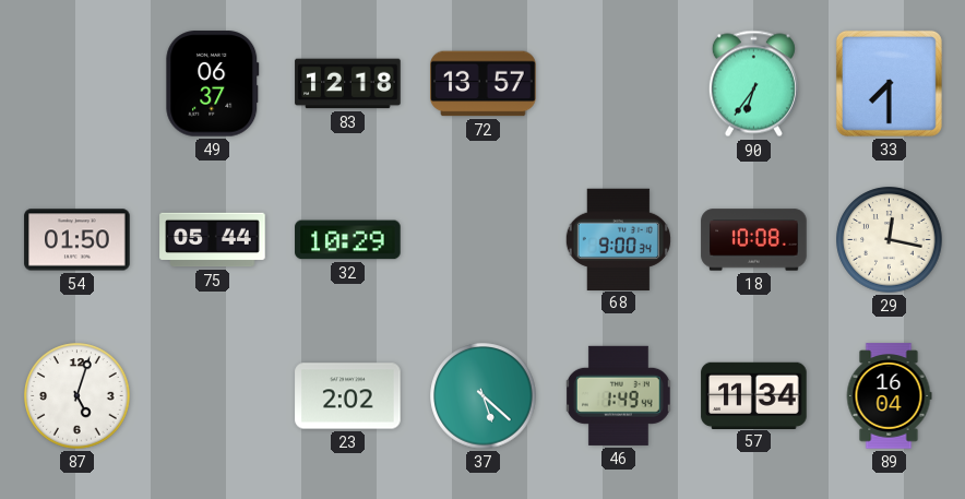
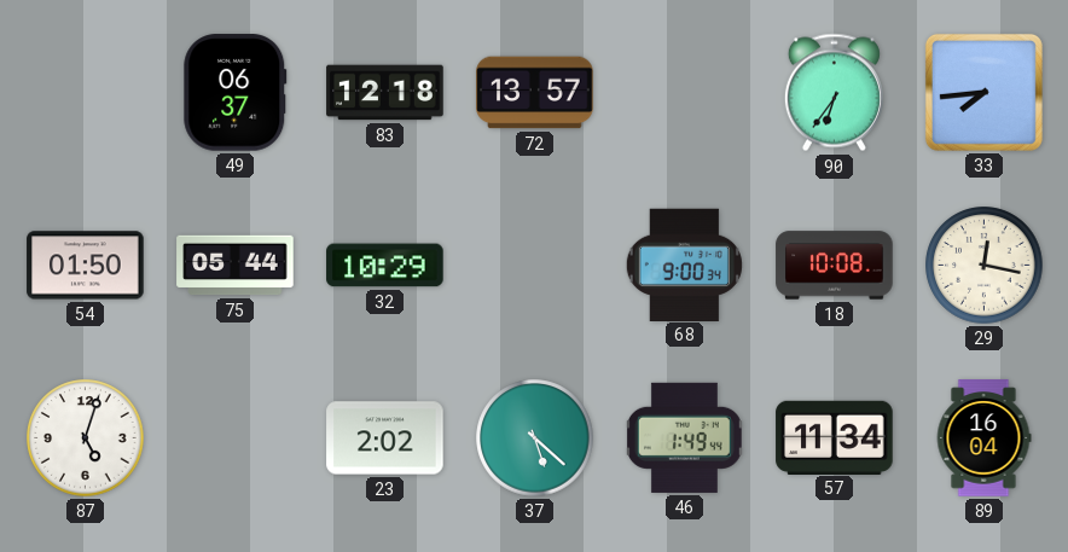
33: 7:30 -> 7:44
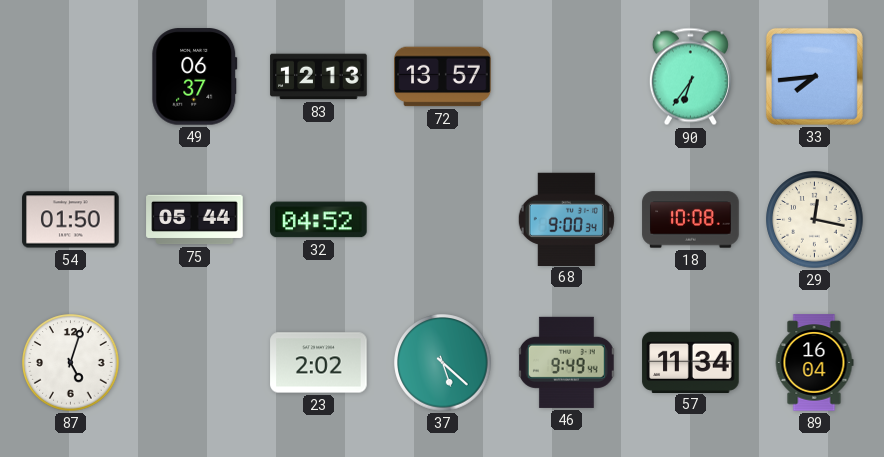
83: 12:18 -> 12:13
32: 10:29 -> 04:52
46: 1:49 -> 9:49
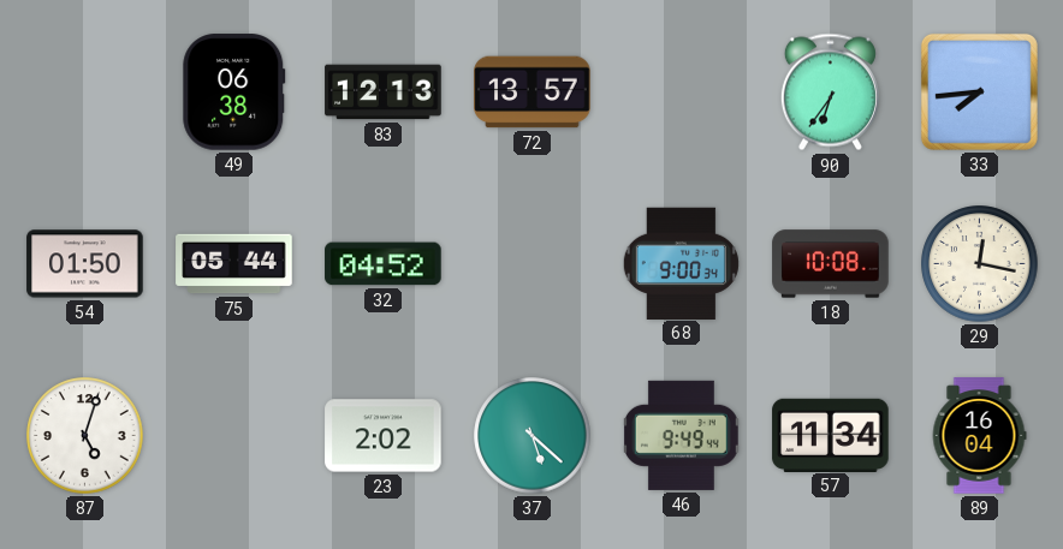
49: 06:37 -> 06:38
